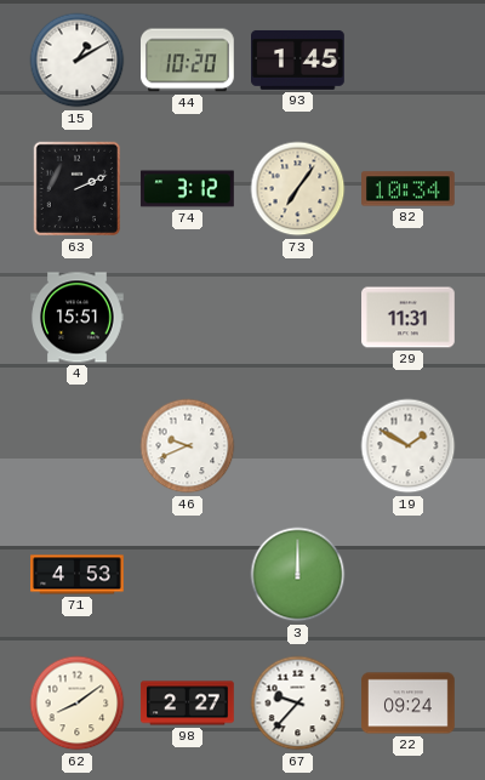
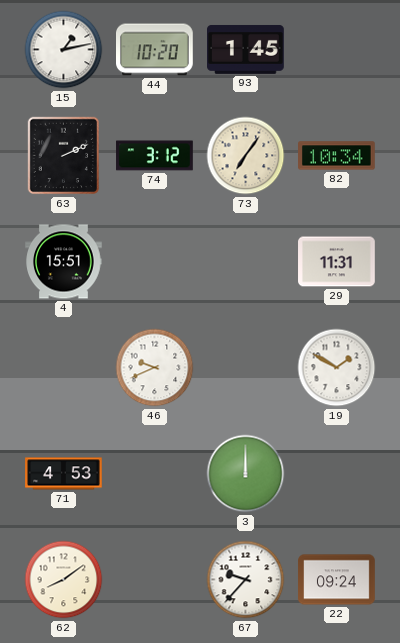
15: 1:10 -> 1:13
98: 2:27 -> none
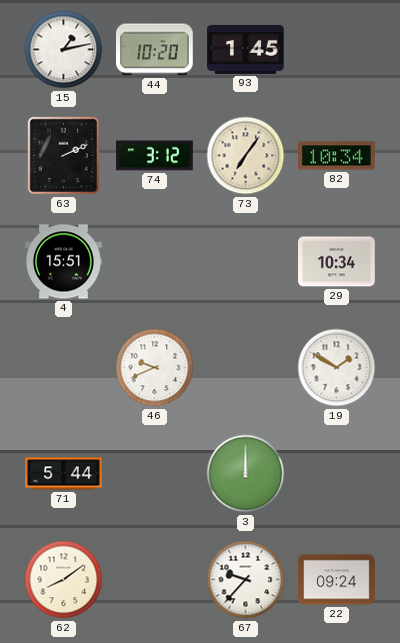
29: 11:31 -> 10:34
71: 4:53 -> 5:44
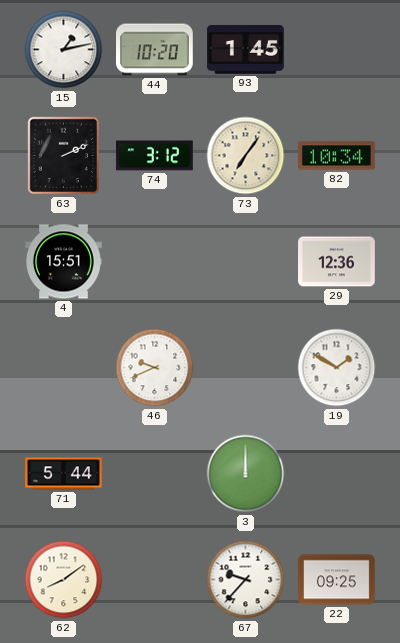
29: 10:34 -> 12:36
22: 09:24 -> 09:25
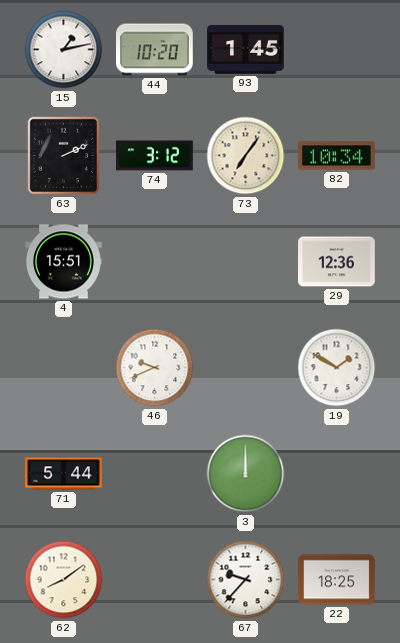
22: 09:25 -> 18:25
